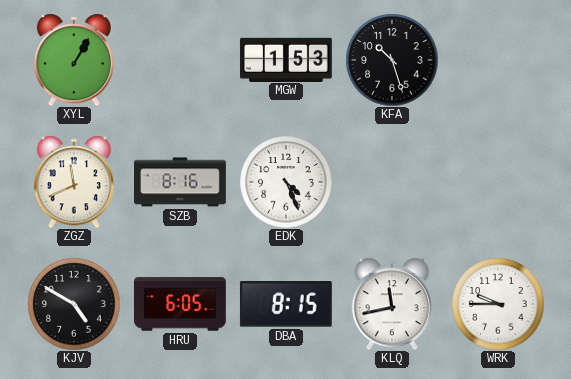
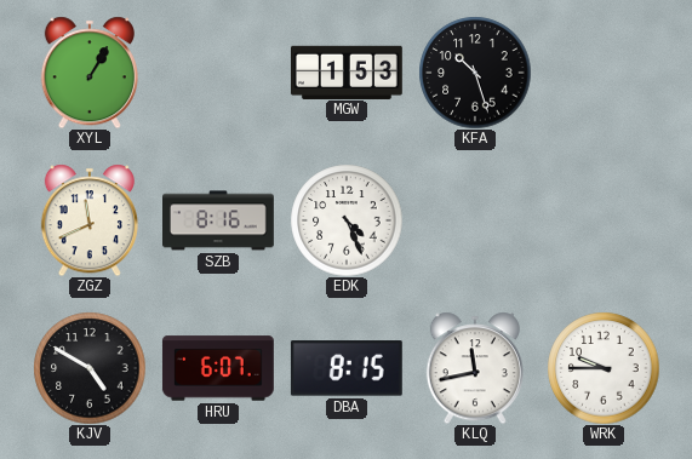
HRU: 6:05 -> 6:07
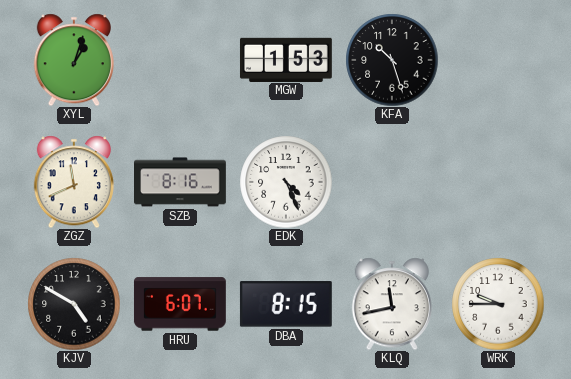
XYL: 1:05 -> 1:03
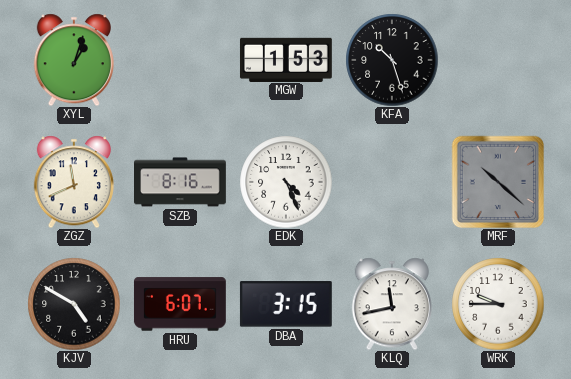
MRF: none -> 10:22
DBA: 8:15 -> 3:15
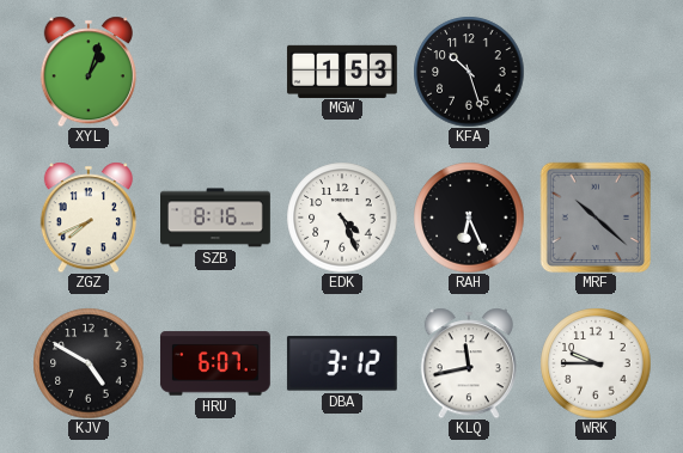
ZGZ: 11:41 -> 7:41
RAH: none -> 6:26
DBA: 3:15 -> 3:12
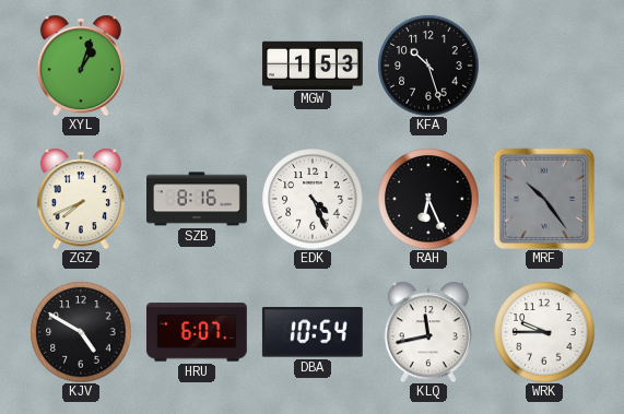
MRF: 10:22 -> 10:24
DBA: 3:12 -> 10:54
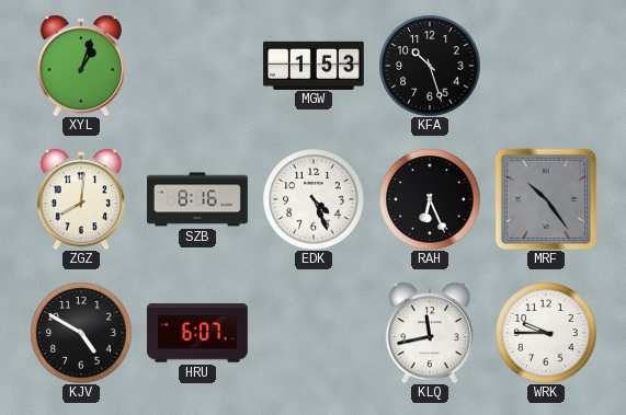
ZGZ: 7:41 -> 8:01
DBA: 10:54 -> none
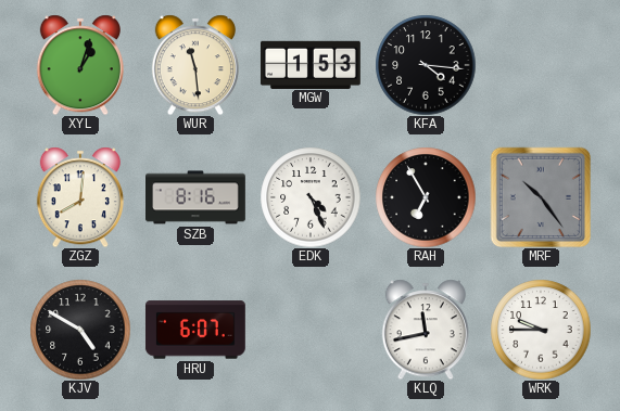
WUR: none -> 11:29
KFA: 10:27 -> 4:16
RAH: 6:26 -> 6:55
